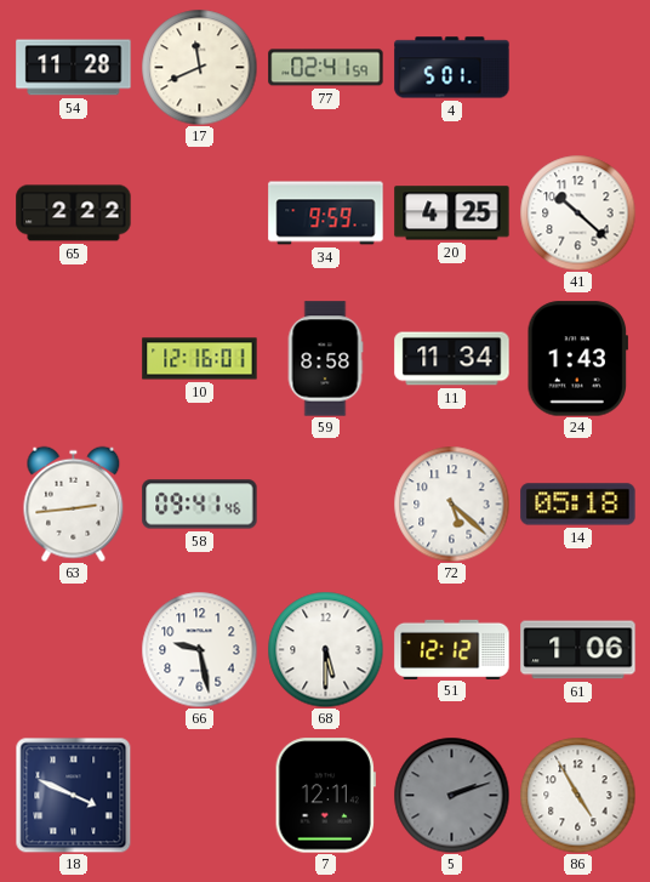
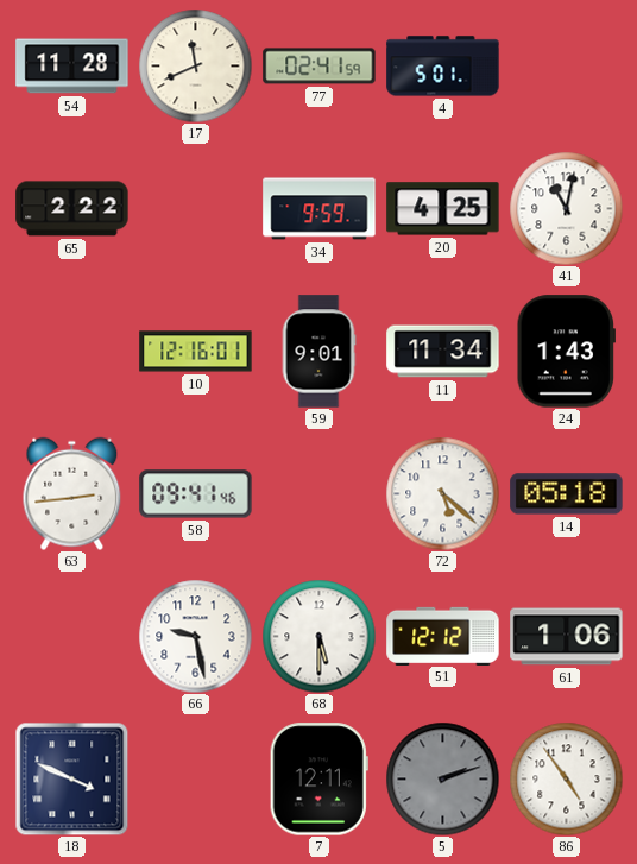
41: 10:22 -> 11:02
59: 8:58 -> 9:01
86: 4:55 -> 4:54
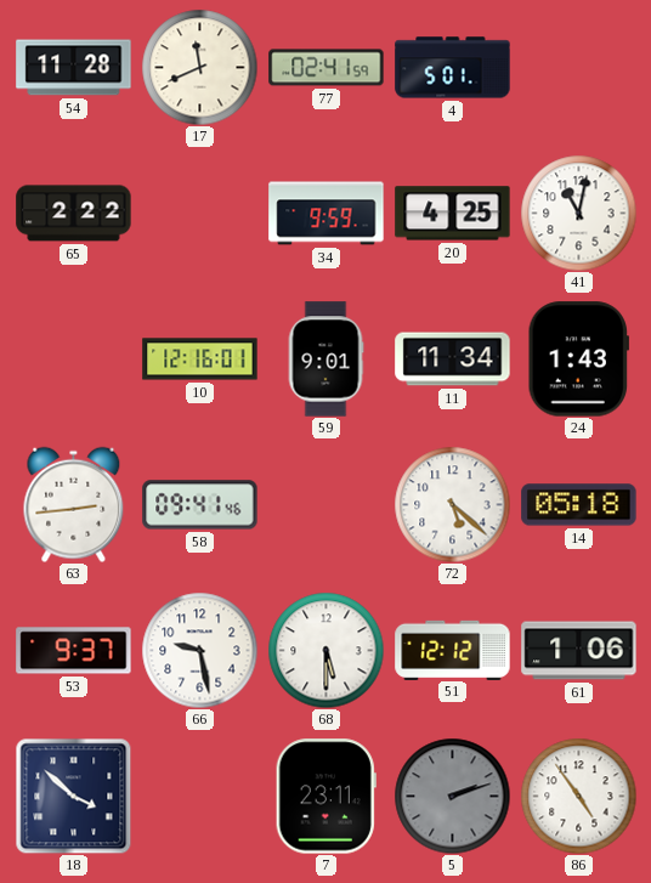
53: none -> 9:37
18: 3:49 -> 3:52
7: 12:11 -> 23:11
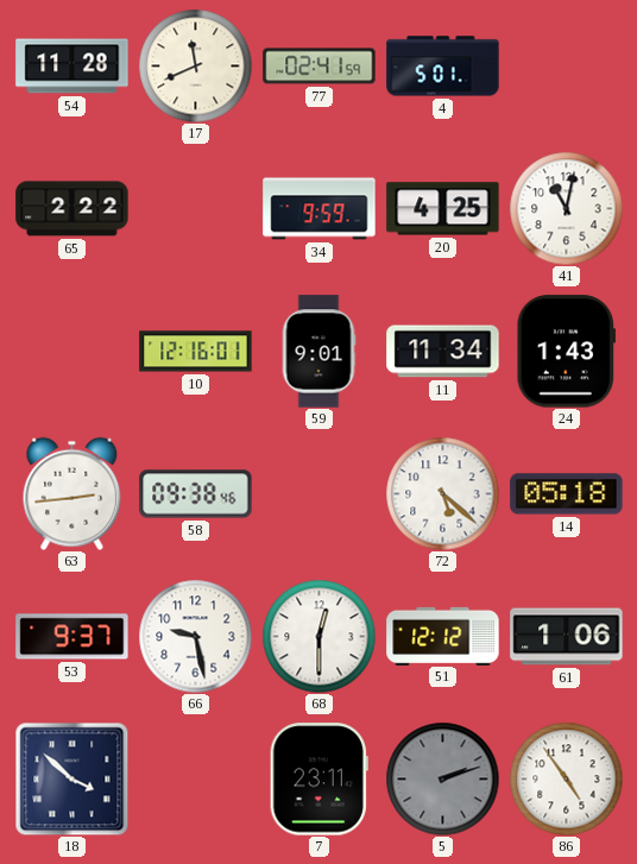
58: 09:41 -> 09:38
68: 5:30 -> 12:30
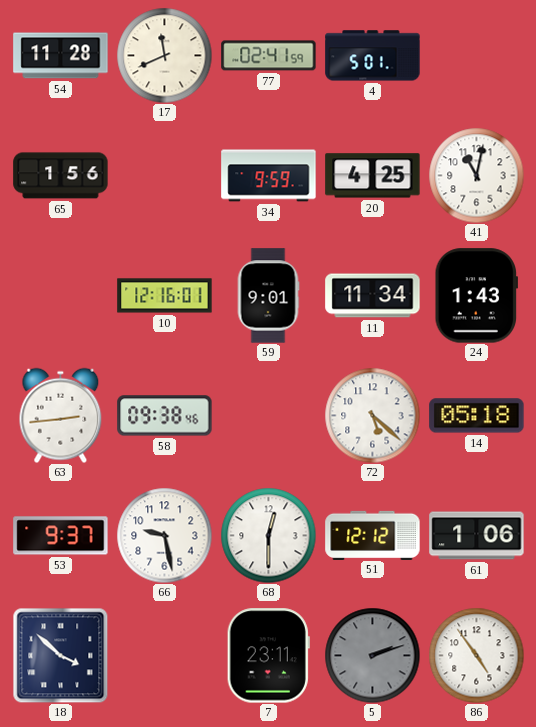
65: 2:22 -> 1:56
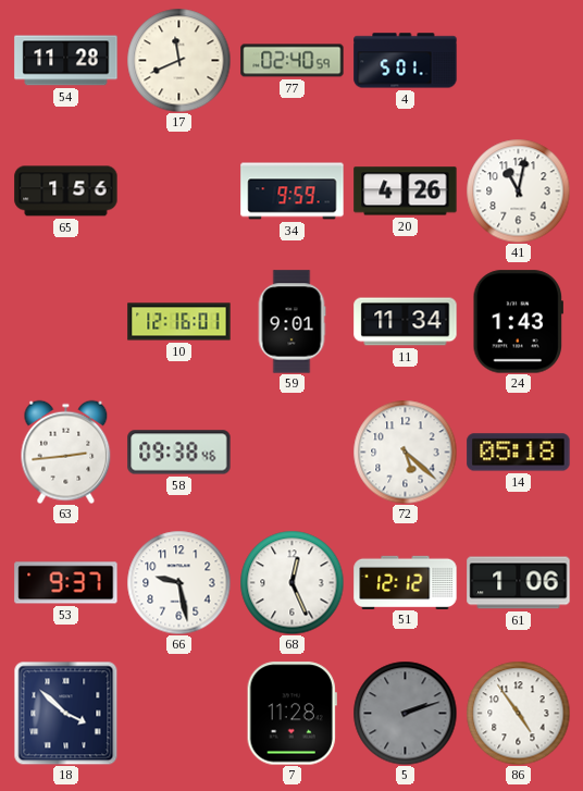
77: 02:41 -> 02:40
20: 4:25 -> 4:26
68: 12:30 -> 12:26
7: 23:11 -> 11:28
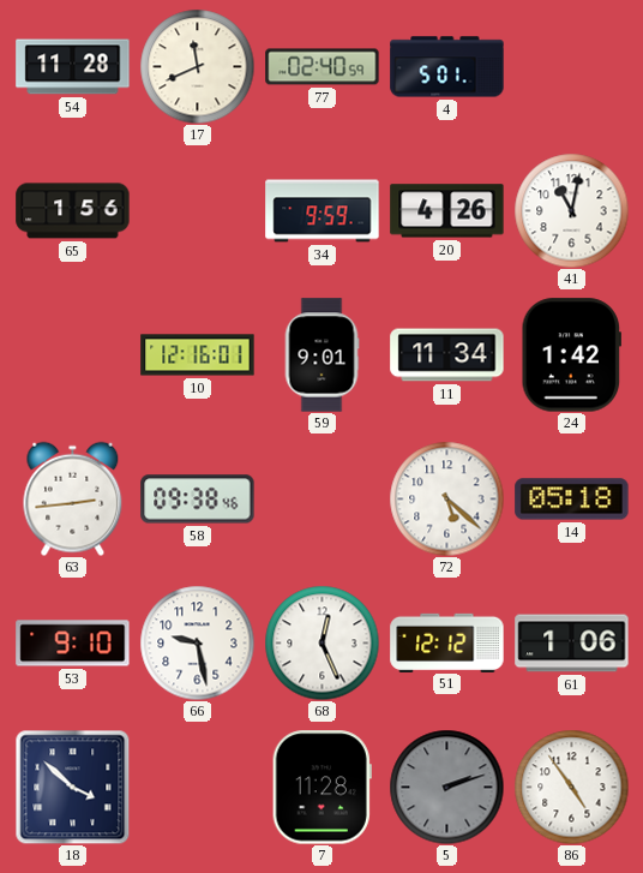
24: 1:43 -> 1:42
53: 9:37 -> 9:10
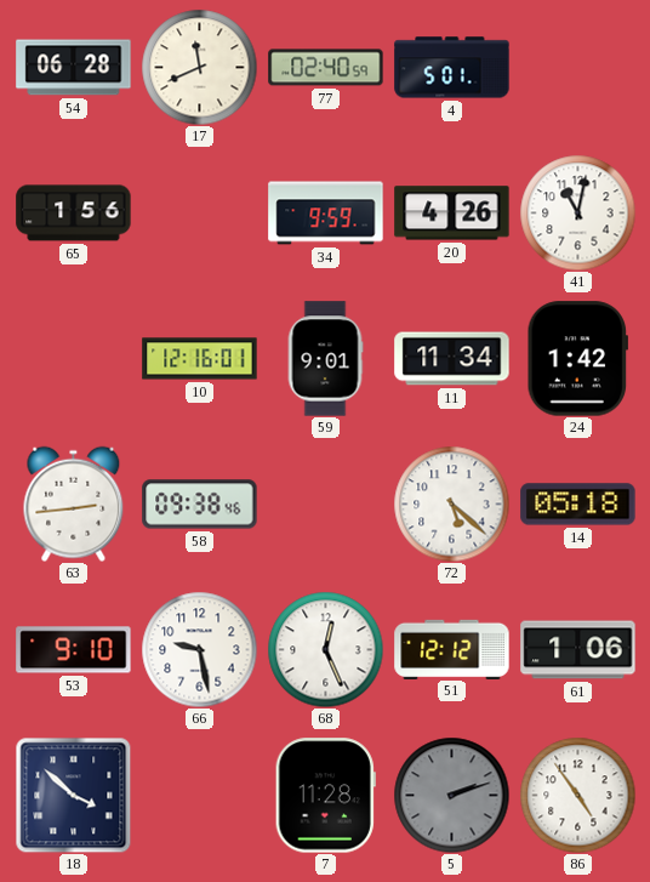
54: 11:28 -> 06:28
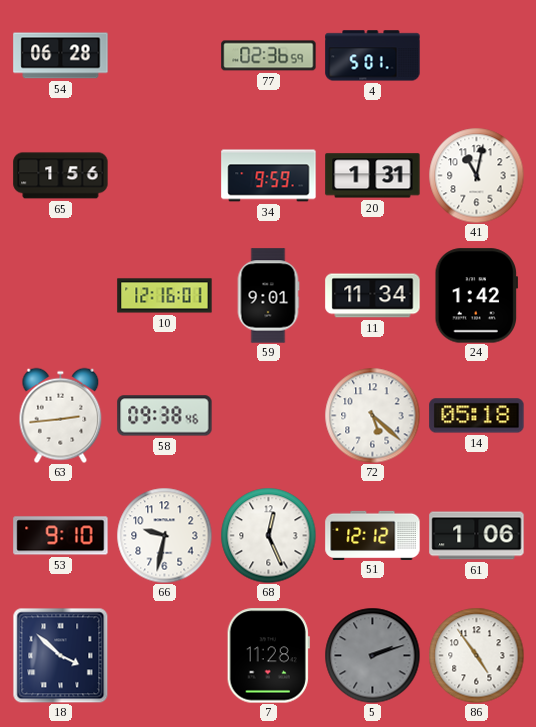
17: 11:41 -> none
77: 02:40 -> 02:36
20: 4:26 -> 1:31
66: 9:28 -> 9:32
